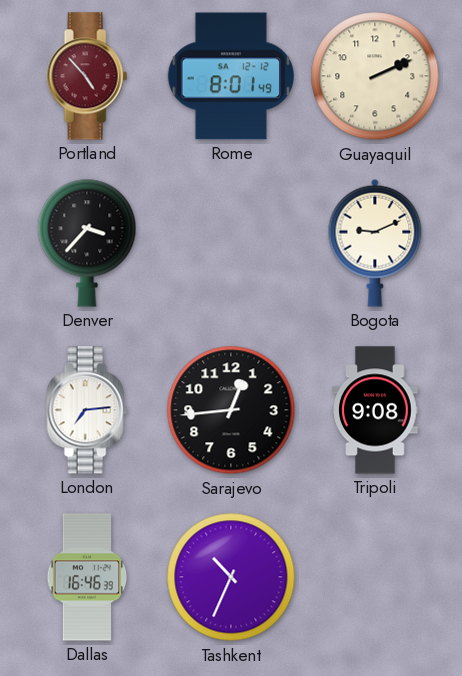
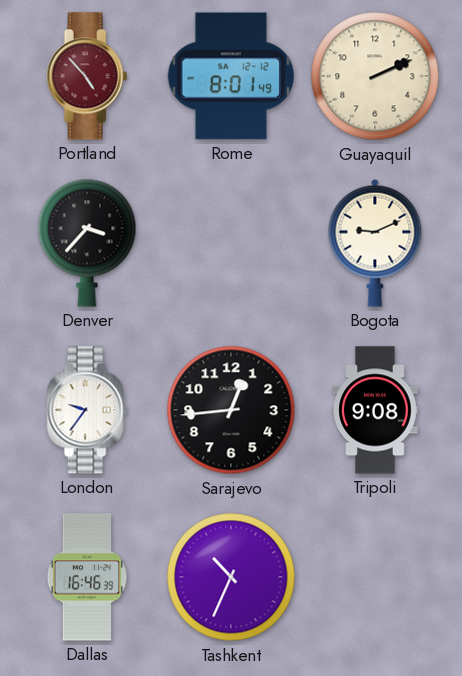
London: 7:14 -> 9:36
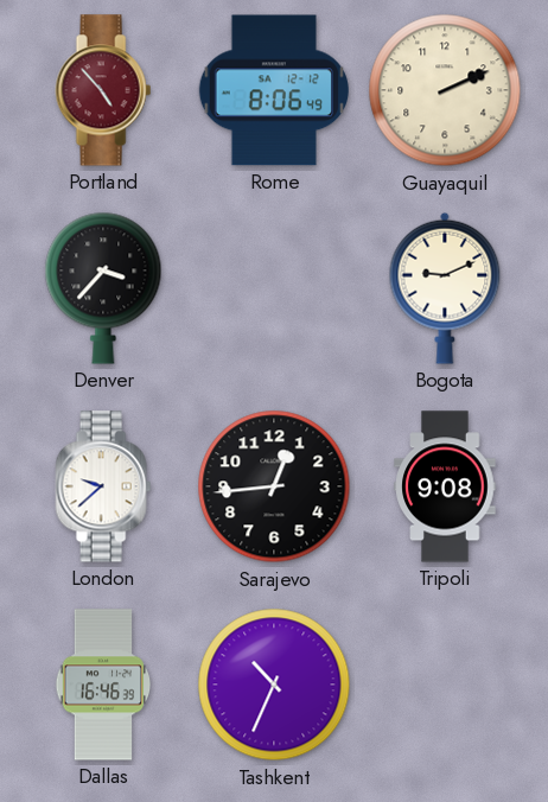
Rome: 8:01 -> 8:06
London: 9:36 -> 9:38
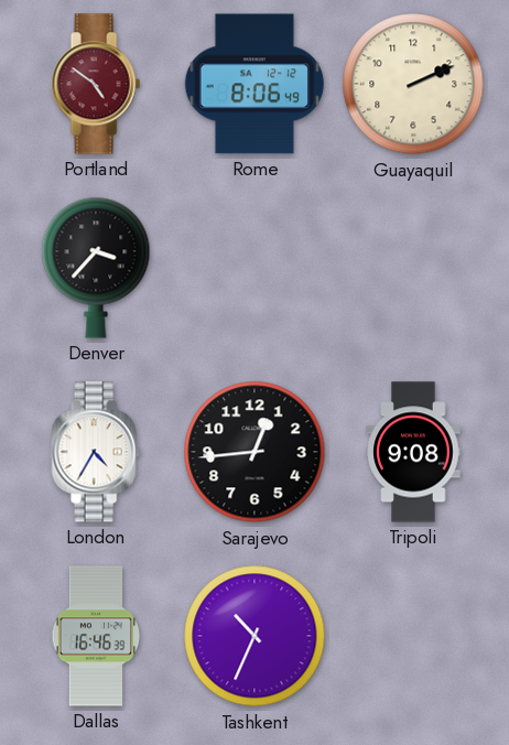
Portland: 4:53 -> 4:51
Bogota: 9:11 -> none
London: 9:38 -> 4:35
